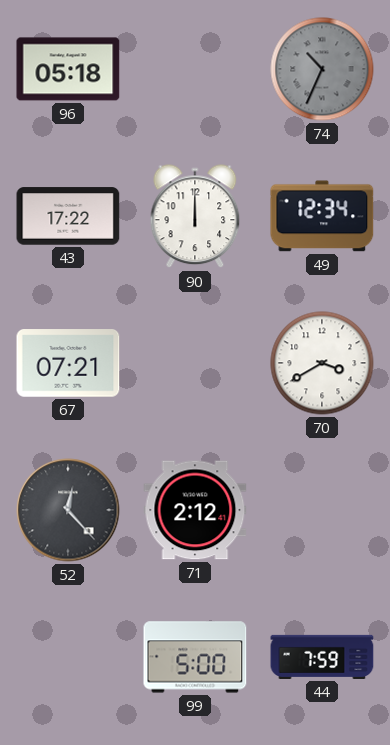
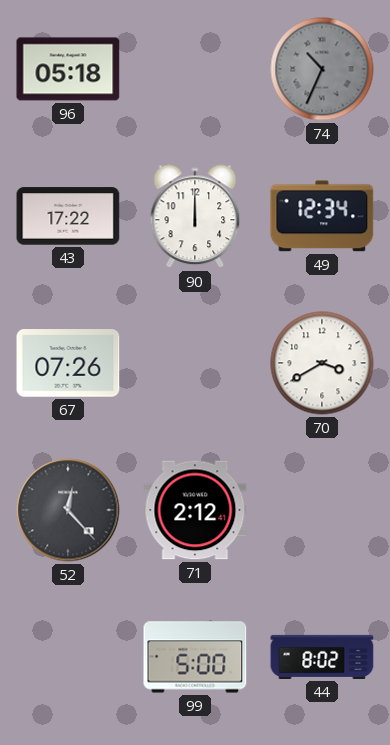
67: 07:21 -> 07:26
44: 7:59 -> 8:02
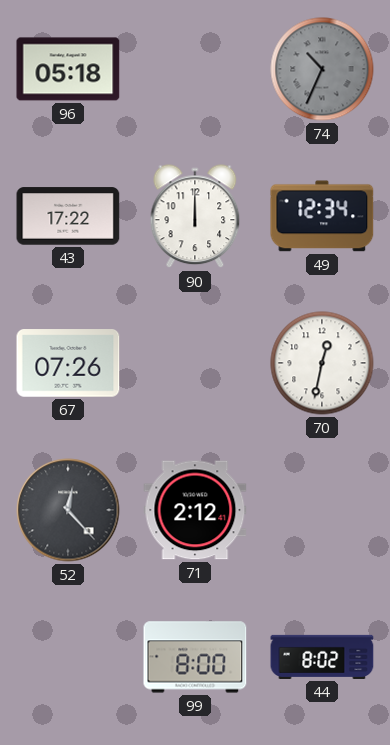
70: 3:40 -> 12:32
99: 5:00 -> 8:00
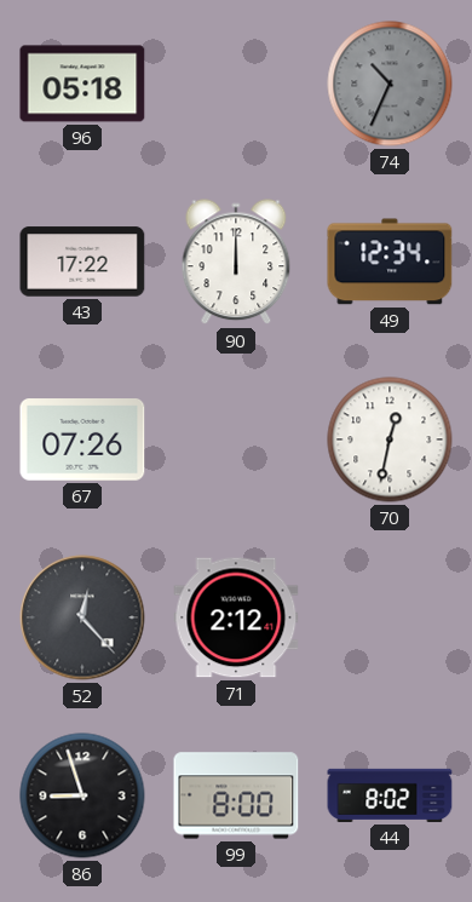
86: none -> 8:57
